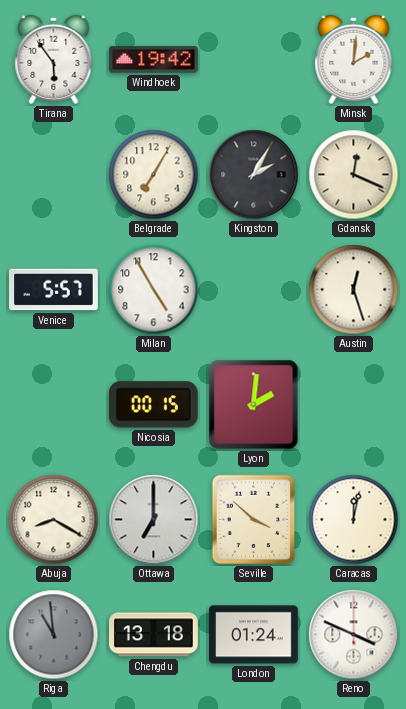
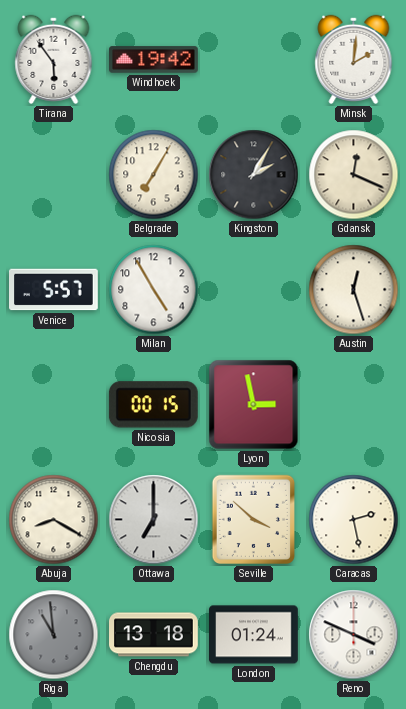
Lyon: 2:01 -> 2:58
Caracas: 12:02 -> 2:28
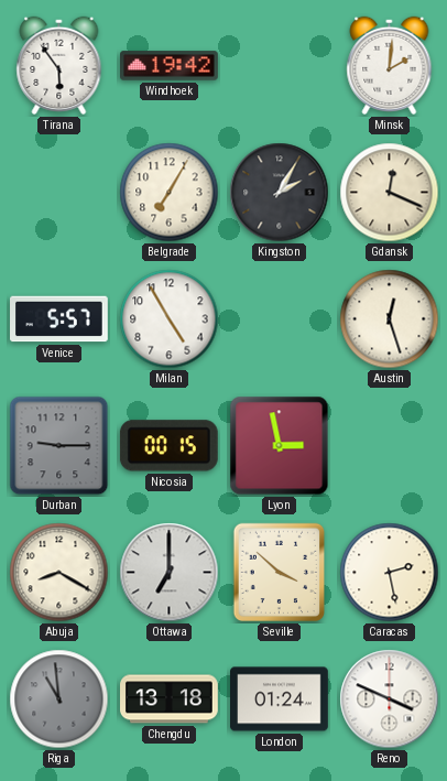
Durban: none -> 9:15
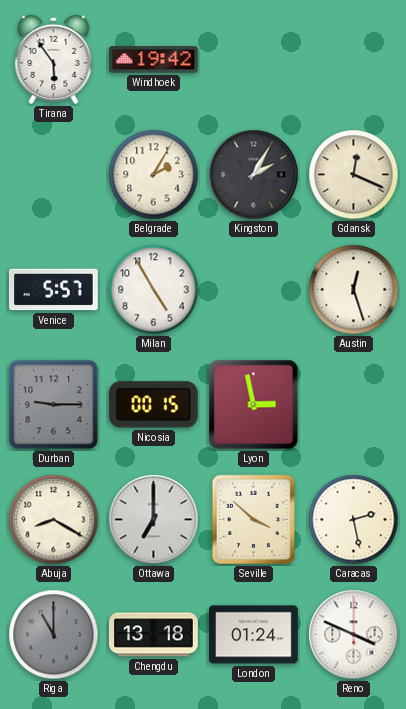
Minsk: 2:01 -> none
Belgrade: 7:05 -> 2:05
Riga: 10:59 -> 11:00
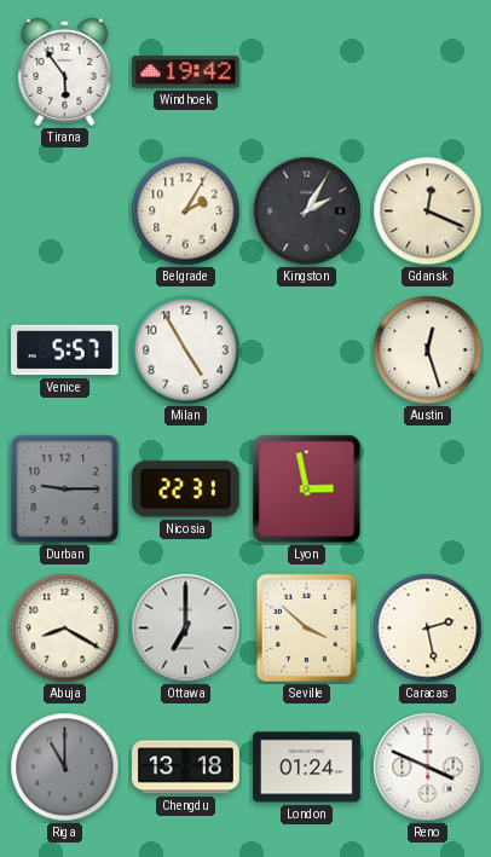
Nicosia: 00:15 -> 22:31
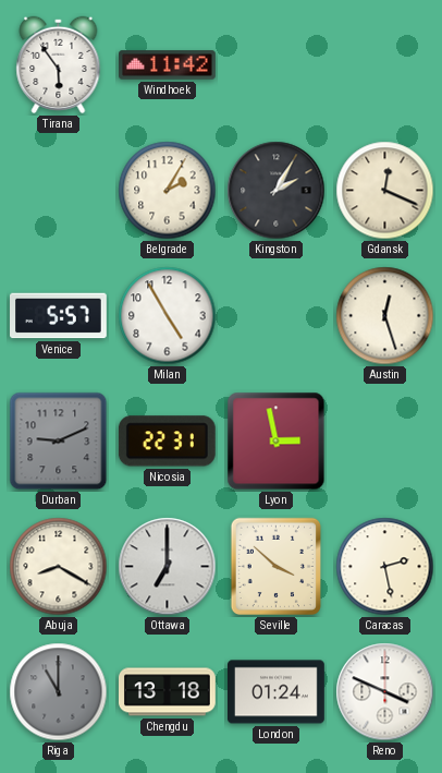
Windhoek: 19:42 -> 11:42
Durban: 9:15 -> 9:11
